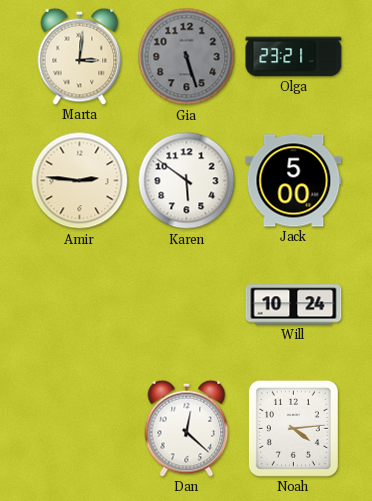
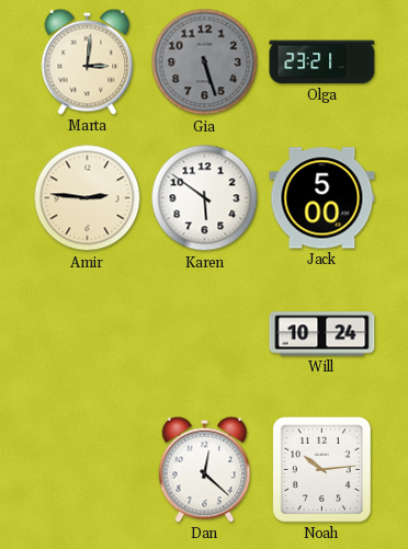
Noah: 4:14 -> 10:14
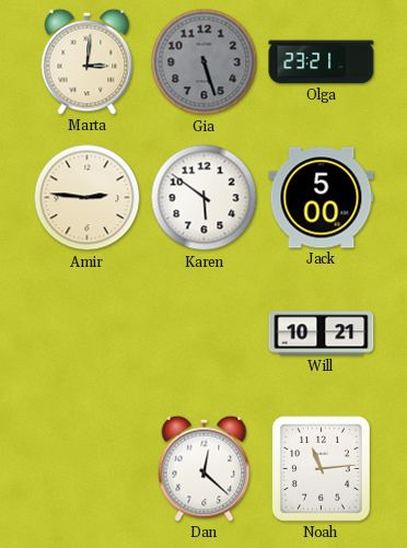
Will: 10:24 -> 10:21
Noah: 10:14 -> 11:14
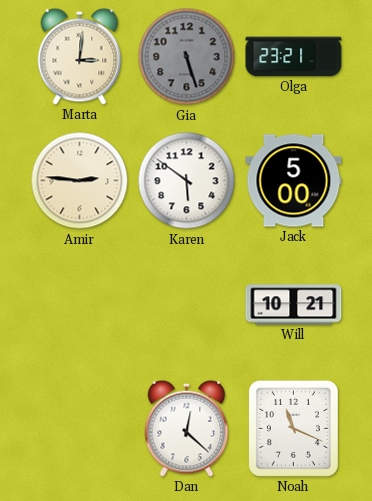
Noah: 11:14 -> 11:19
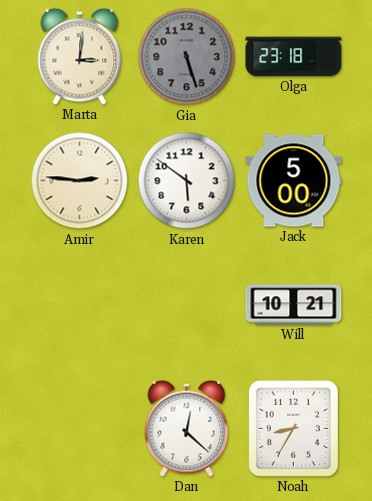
Olga: 23:21 -> 23:18
Noah: 11:19 -> 8:35
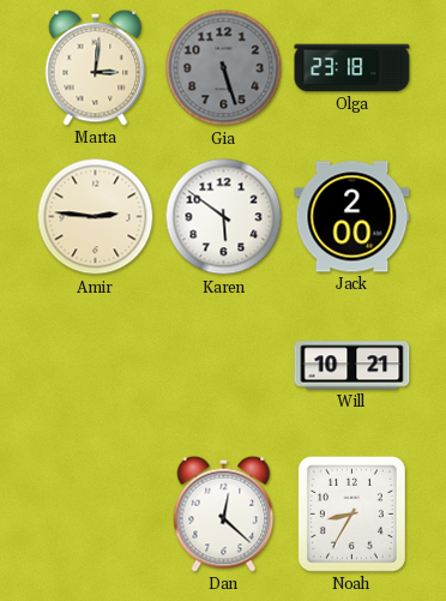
Jack: 5:00 -> 2:00
